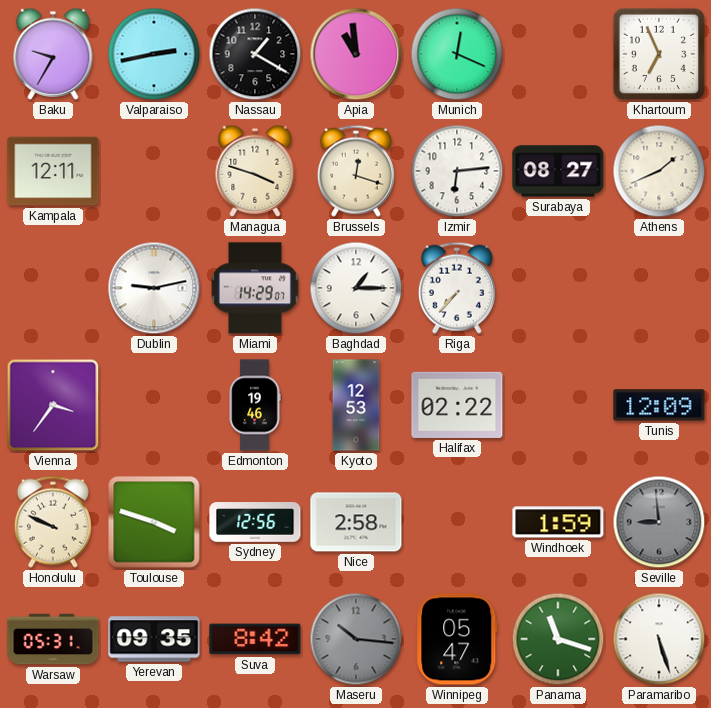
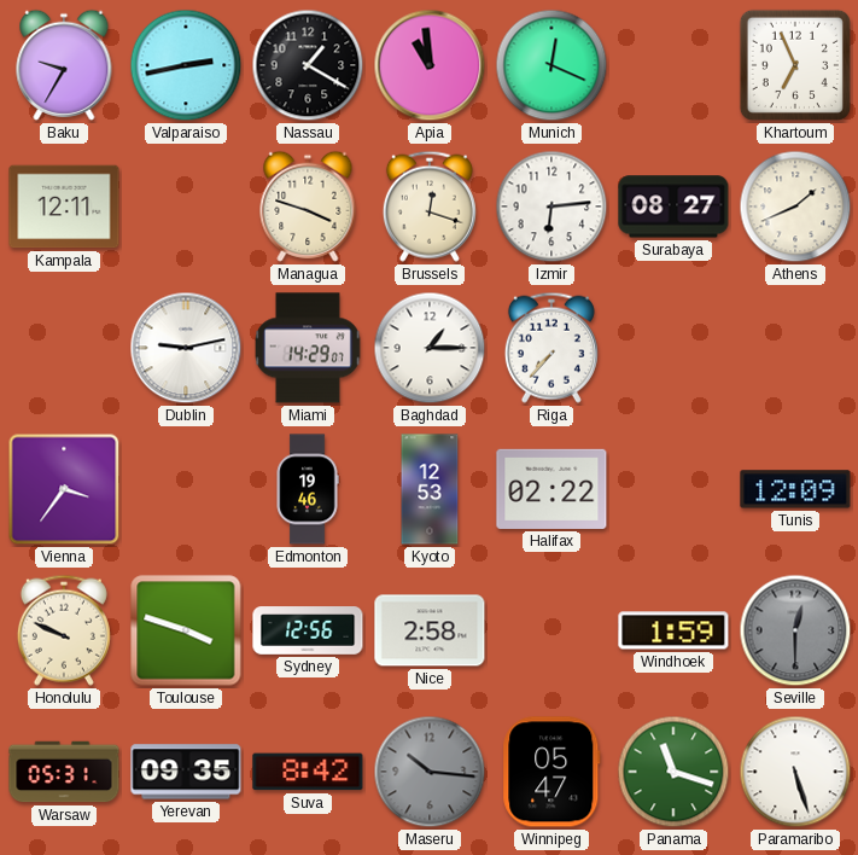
Seville: 8:59 -> 12:30
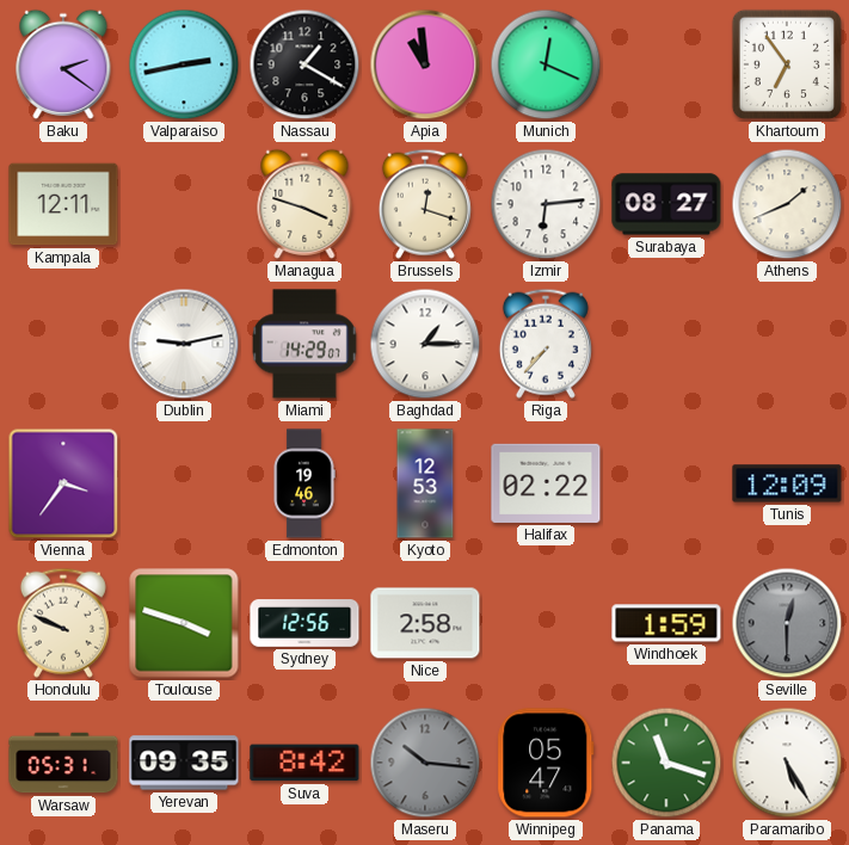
Baku: 9:35 -> 2:21
Khartoum: 6:56 -> 6:54
Paramaribo: 5:27 -> 5:25
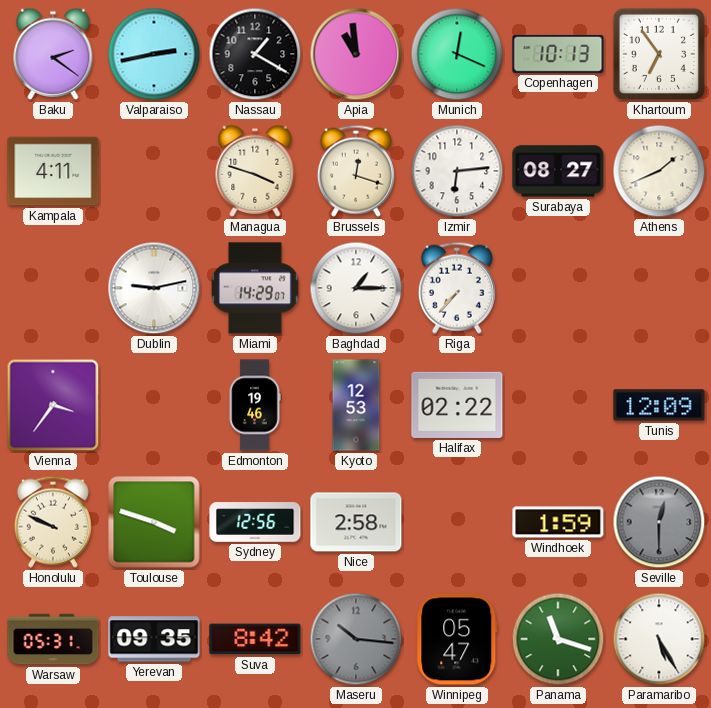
Copenhagen: none -> 10:13
Kampala: 12:11 -> 4:11
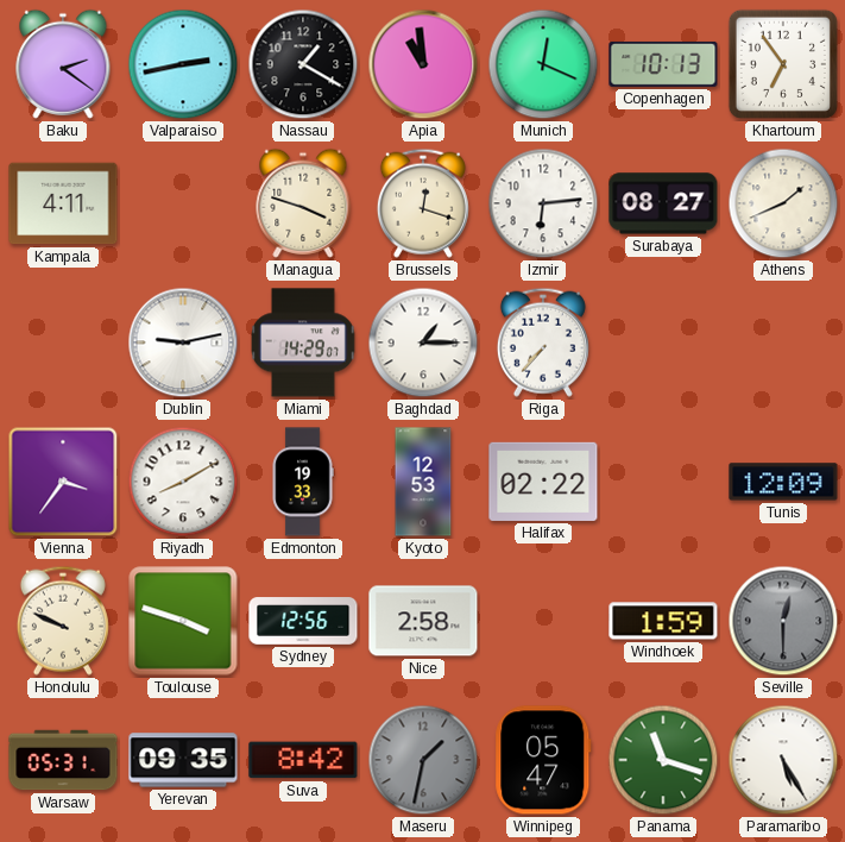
Riyadh: none -> 8:10
Edmonton: 19:46 -> 19:33
Maseru: 10:16 -> 1:32
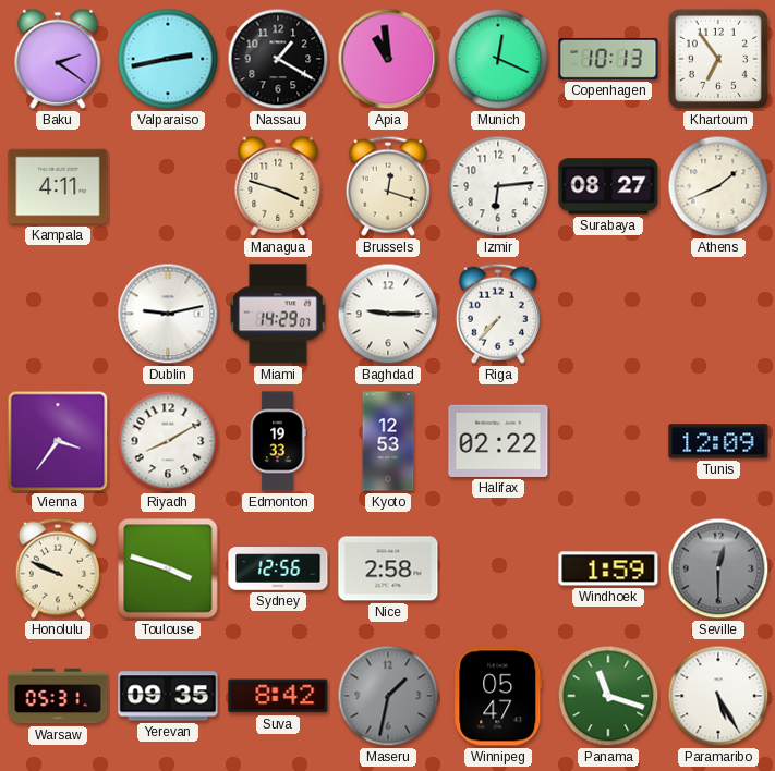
Baghdad: 1:15 -> 9:15
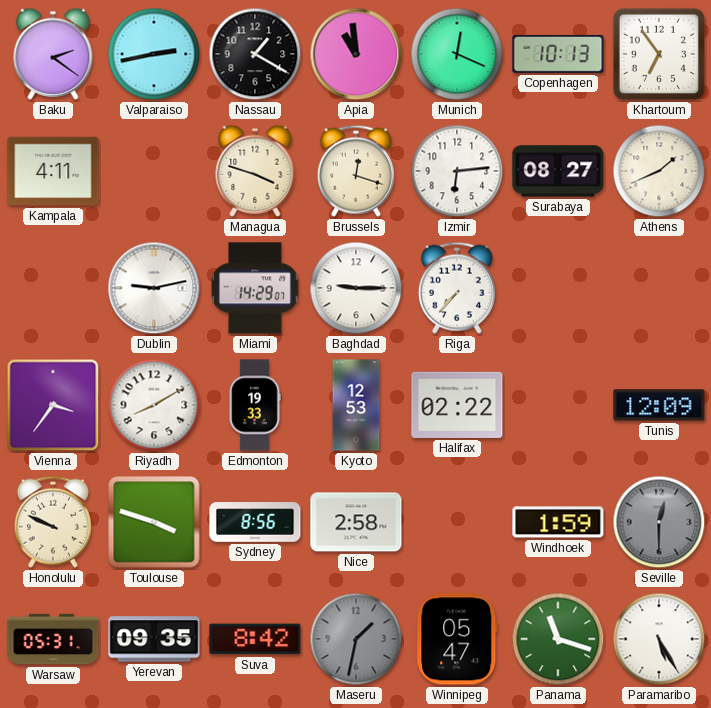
Sydney: 12:56 -> 8:56
